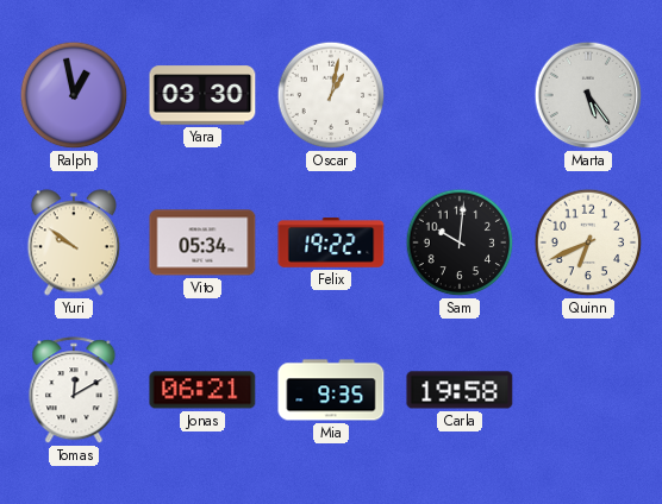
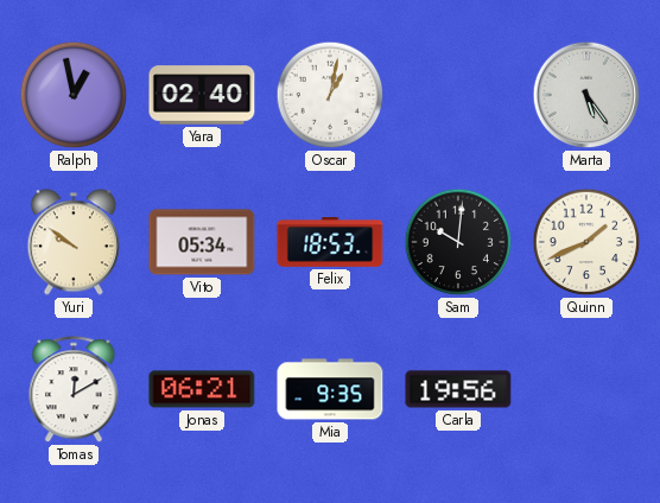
Yara: 03:30 -> 02:40
Felix: 19:22 -> 18:53
Quinn: 6:41 -> 1:41
Carla: 19:58 -> 19:56
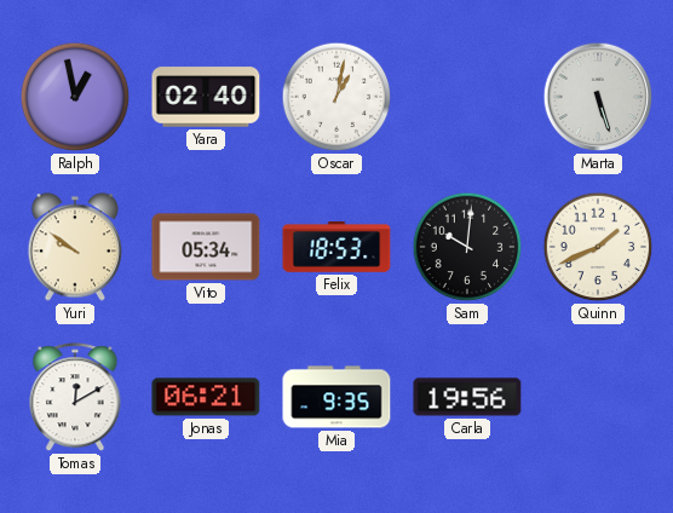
Marta: 5:24 -> 5:27
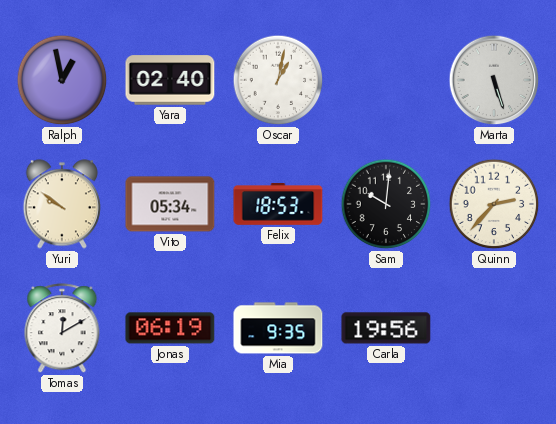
Quinn: 1:41 -> 2:37
Jonas: 06:21 -> 06:19
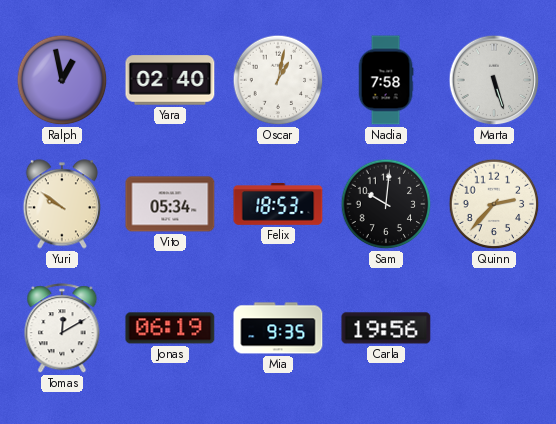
Nadia: none -> 7:58
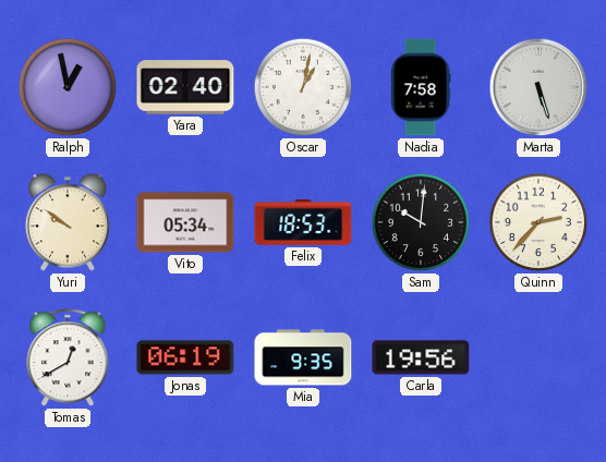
Tomas: 12:10 -> 12:40
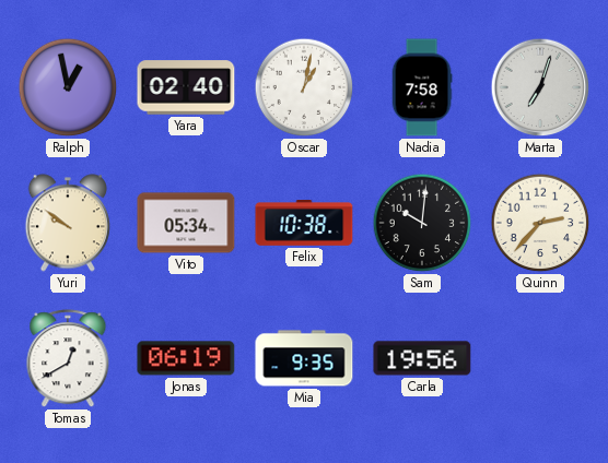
Marta: 5:27 -> 7:03
Felix: 18:53 -> 10:38
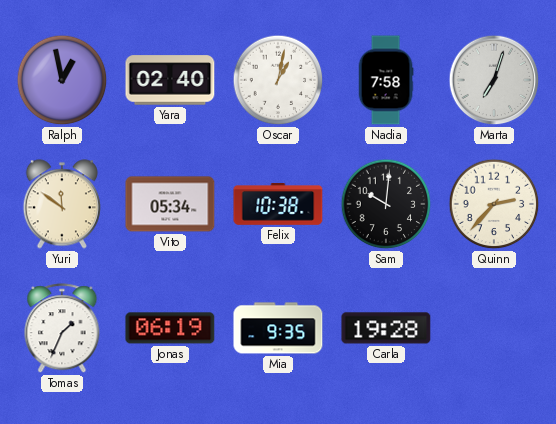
Yuri: 9:51 -> 11:51
Tomas: 12:40 -> 1:34
Carla: 19:56 -> 19:28
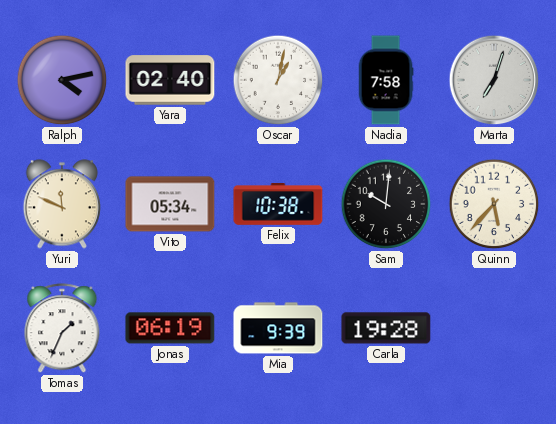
Ralph: 12:58 -> 4:13
Yuri: 11:51 -> 11:49
Quinn: 2:37 -> 5:37
Mia: 9:35 -> 9:39
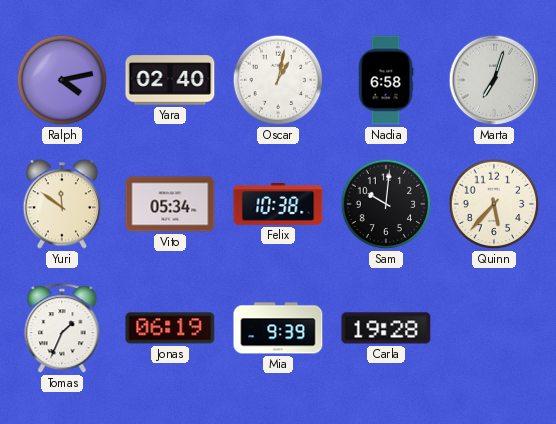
Nadia: 7:58 -> 6:58
Yuri: 11:49 -> 11:51
